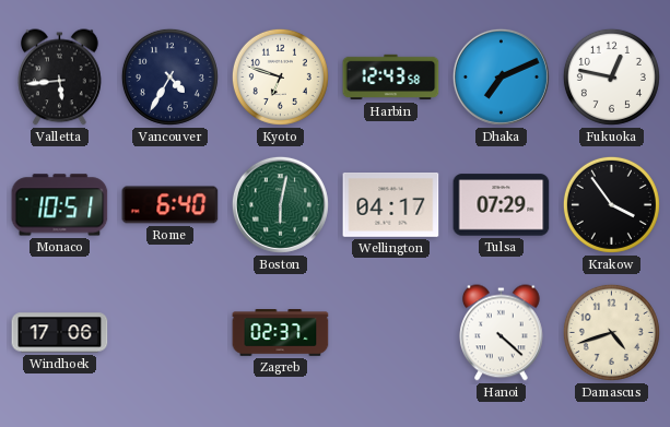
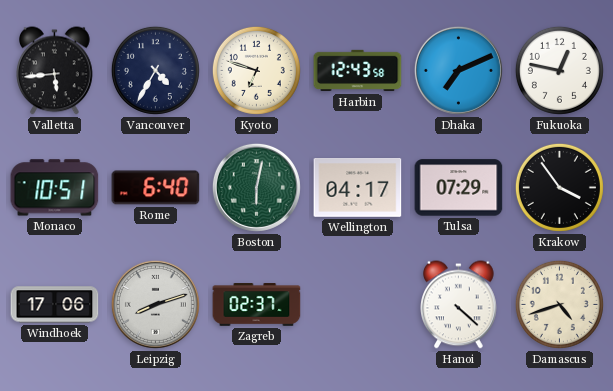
Leipzig: none -> 8:12
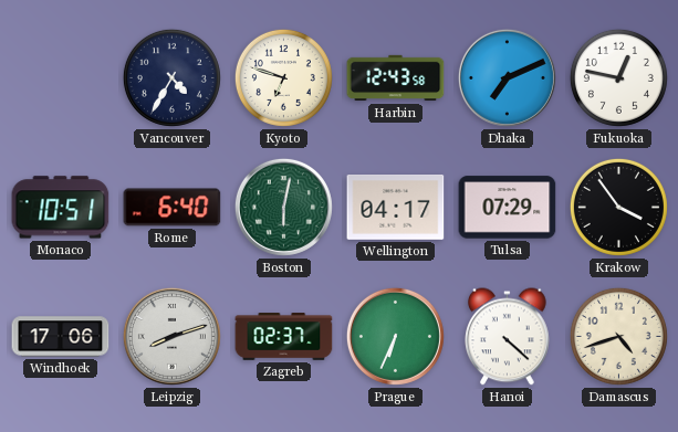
Valletta: 5:44 -> none
Prague: none -> 6:34
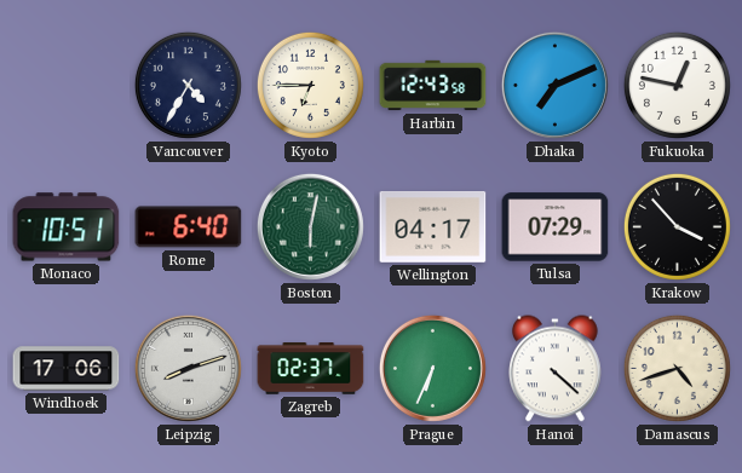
Kyoto: 6:48 -> 6:45
Krakow: 3:54 -> 3:53
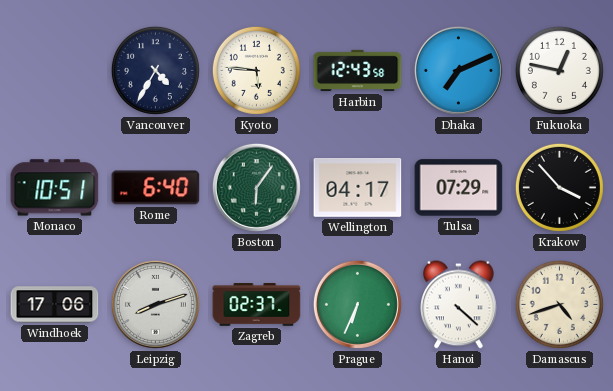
Kyoto: 6:45 -> 5:46
Boston: 6:02 -> 6:06
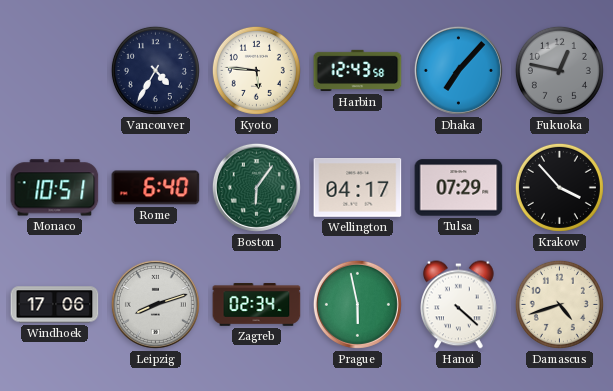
Dhaka: 7:11 -> 7:07
Fukuoka dial: white -> grey
Zagreb: 02:37 -> 02:34
Prague: 6:34 -> 5:58
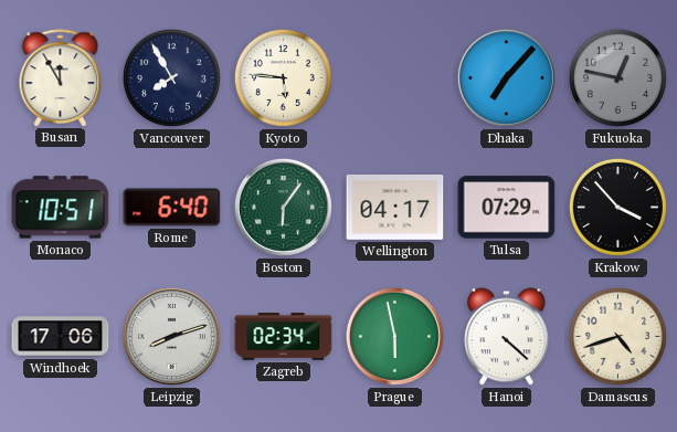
Busan: none -> 11:55
Vancouver: 4:35 -> 7:55
Harbin: 12:43 -> none
